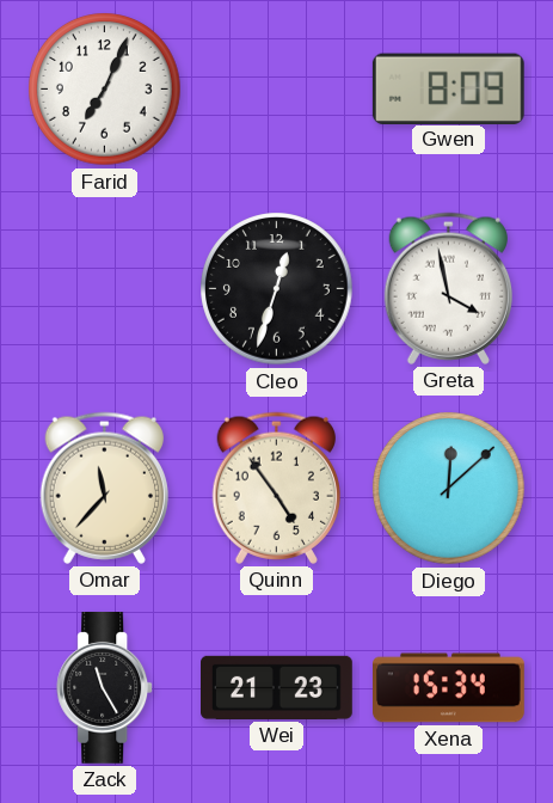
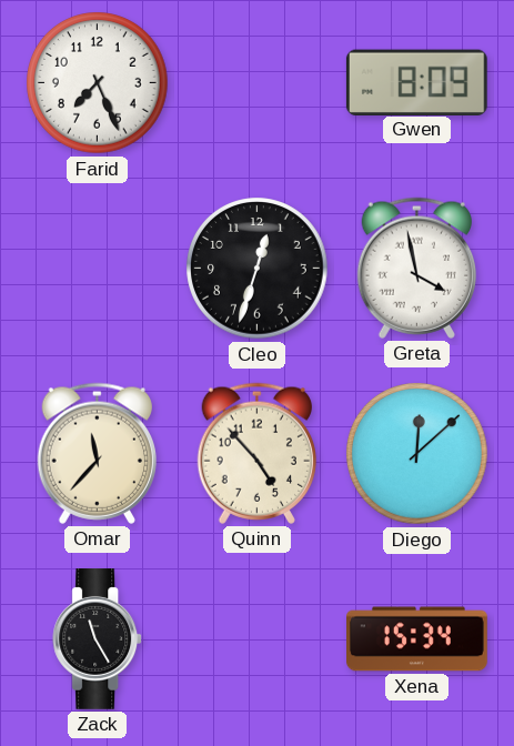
Farid: 7:04 -> 7:26
Quinn: 4:54 -> 4:53
Wei: 21:23 -> none
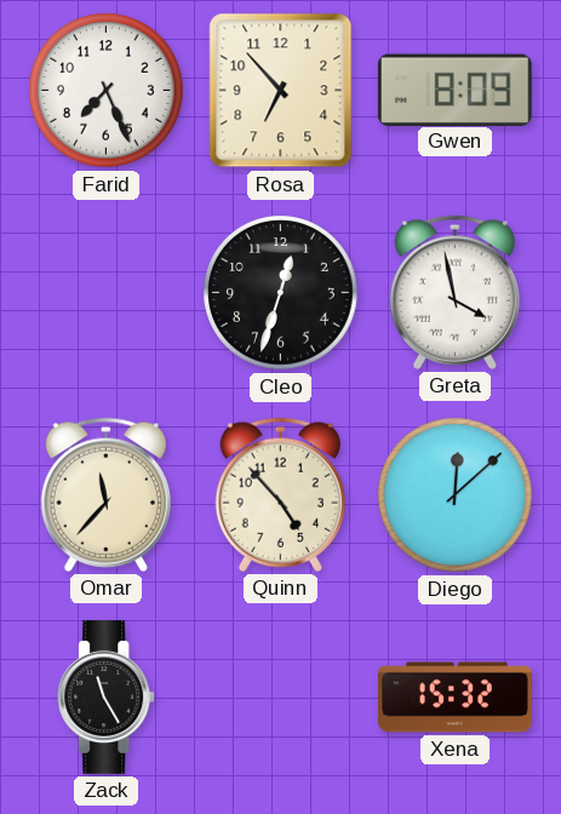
Rosa: none -> 6:53
Xena: 15:34 -> 15:32
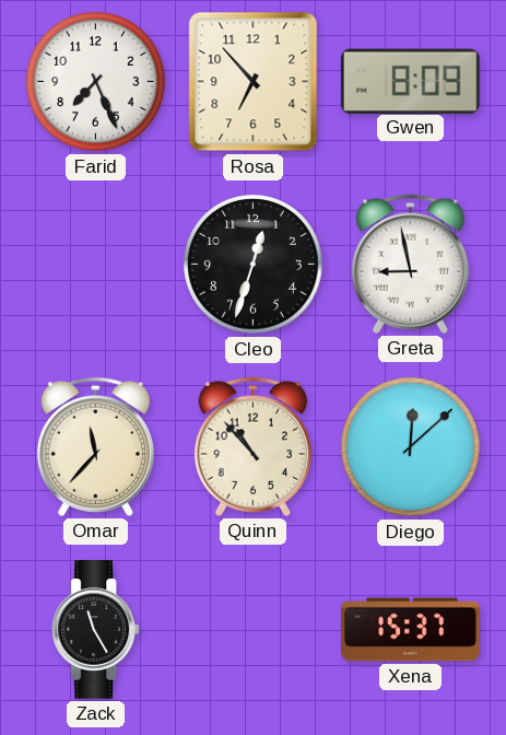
Greta: 3:58 -> 8:58
Quinn: 4:53 -> 10:53
Xena: 15:32 -> 15:37
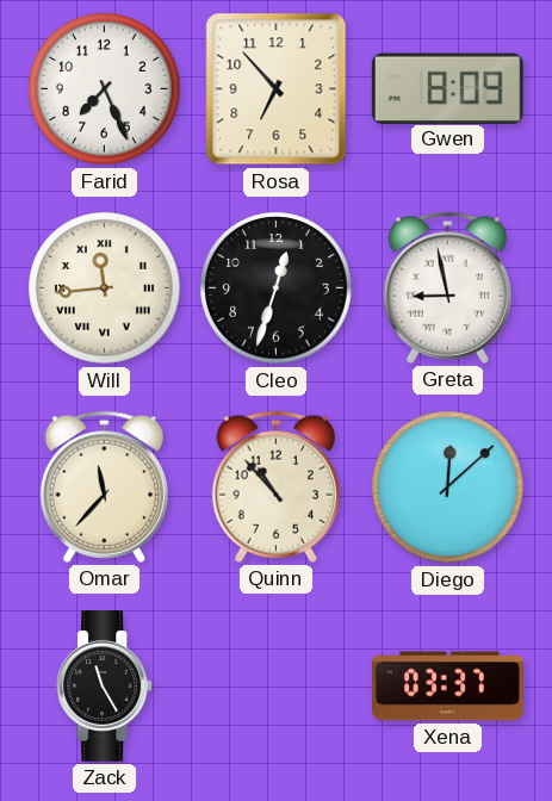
Will: none -> 11:44
Xena: 15:37 -> 03:37
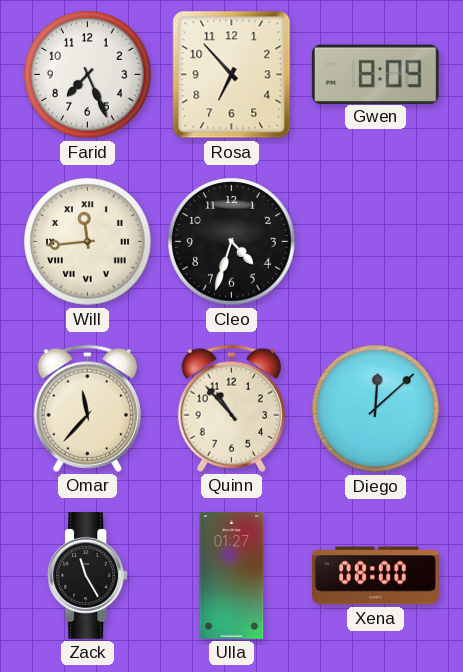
Cleo: 12:33 -> 4:33
Greta: 8:58 -> none
Ulla: none -> 01:27
Xena: 03:37 -> 08:00
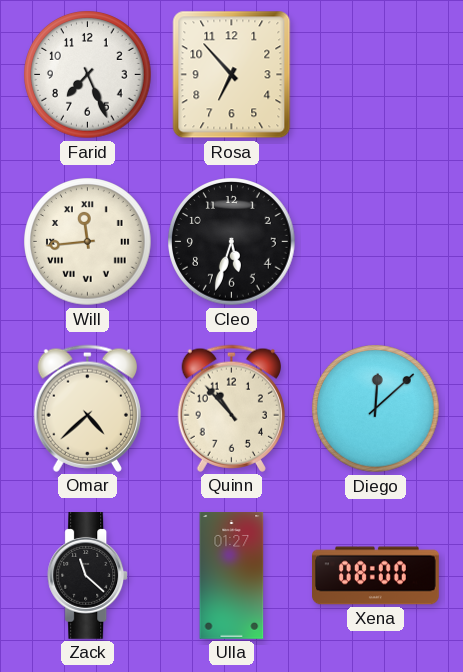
Gwen: 8:09 -> none
Cleo: 4:33 -> 5:33
Omar: 11:37 -> 4:38
Zack: 11:25 -> 11:22
